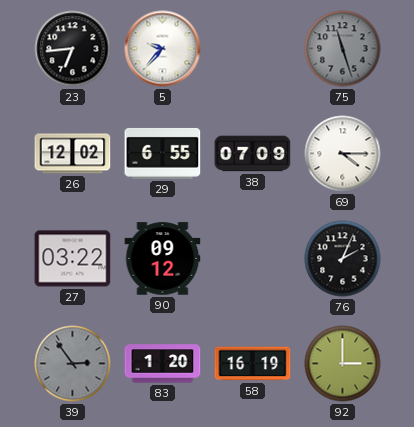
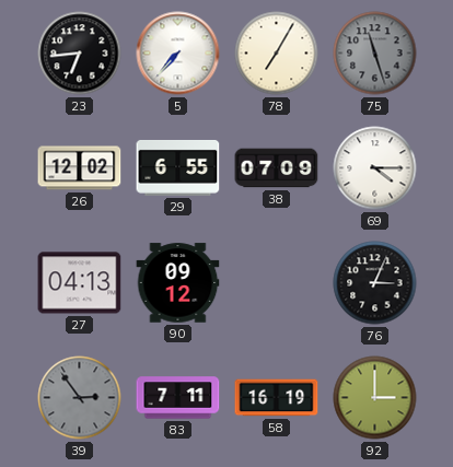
5: 9:37 -> 7:37
78: none -> 7:05
27: 03:22 -> 04:13
76: 2:04 -> 3:04
83: 1:20 -> 7:11
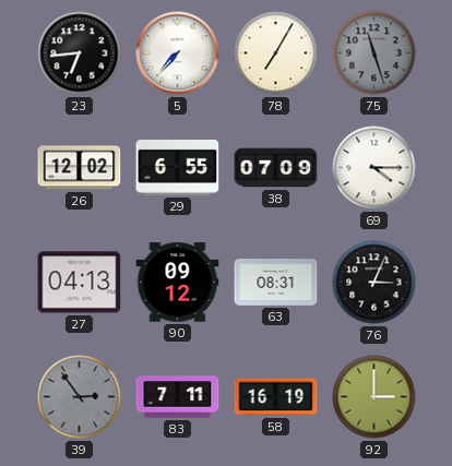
63: none -> 08:31
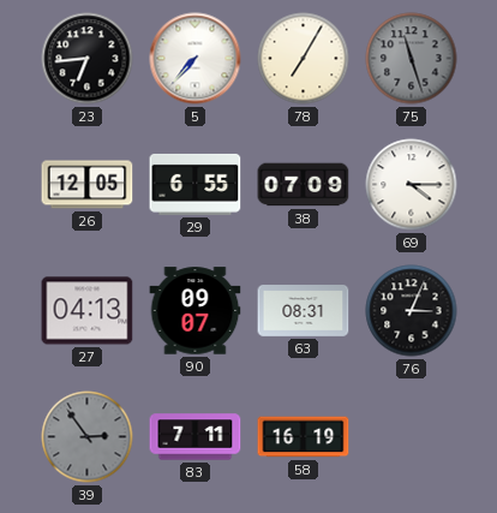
26: 12:02 -> 12:05
90: 09:12 -> 09:07
92: 3:00 -> none
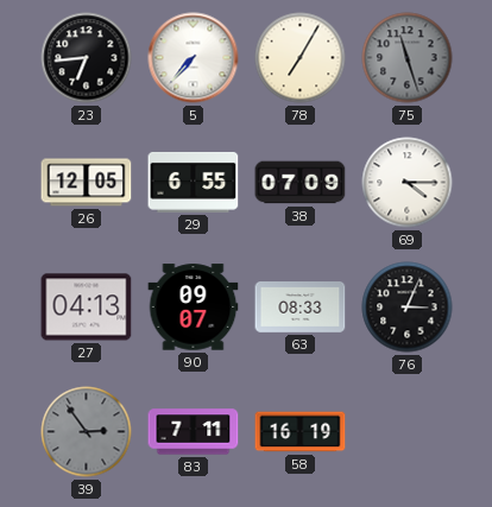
63: 08:31 -> 08:33
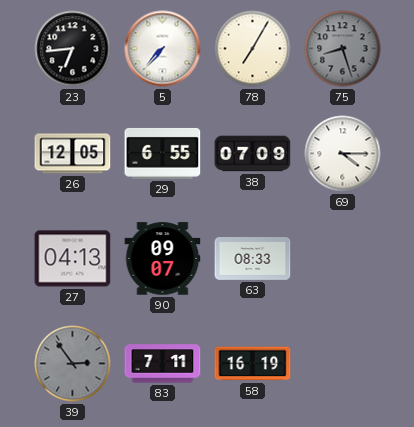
75: 11:27 -> 8:27
76: 3:04 -> none
